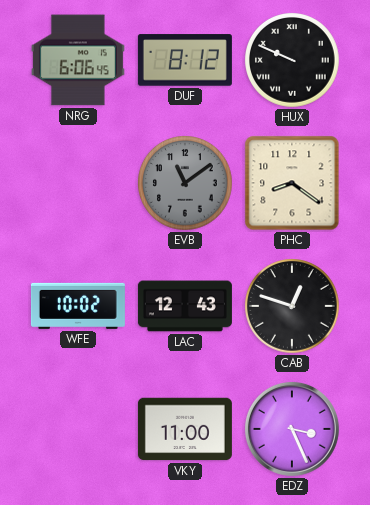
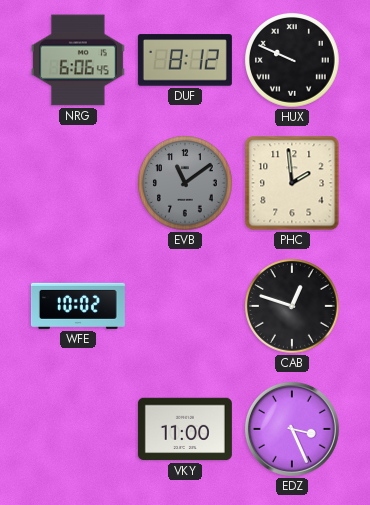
PHC: 8:21 -> 1:59
LAC: 12:43 -> none
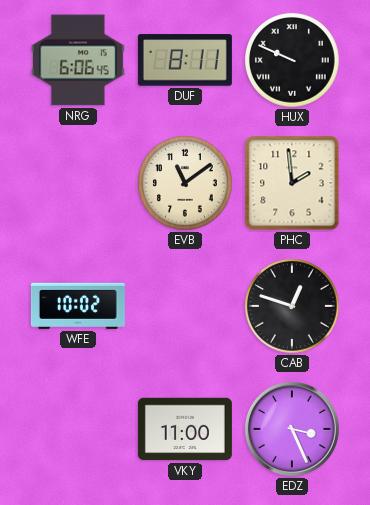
DUF: 8:12 -> 8:11
EVB dial: grey -> cream
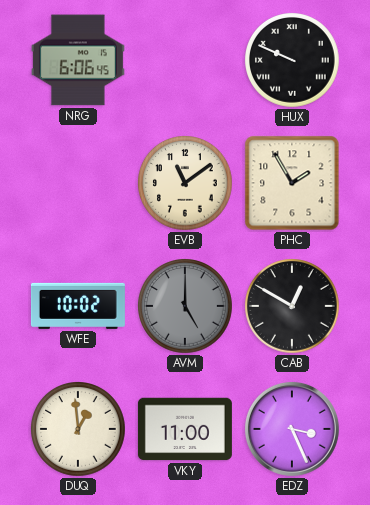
DUF: 8:11 -> none
PHC: 1:59 -> 1:55
AVM: none -> 5:00
CAB: 12:48 -> 12:50
DUQ: none -> 12:59
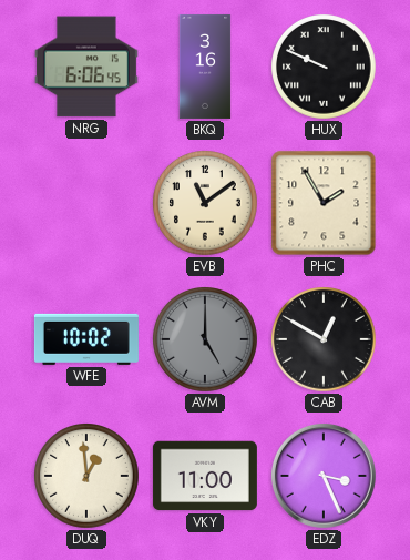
BKQ: none -> 3:16
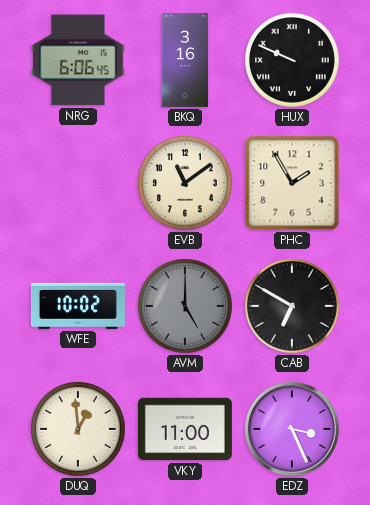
CAB: 12:50 -> 6:50
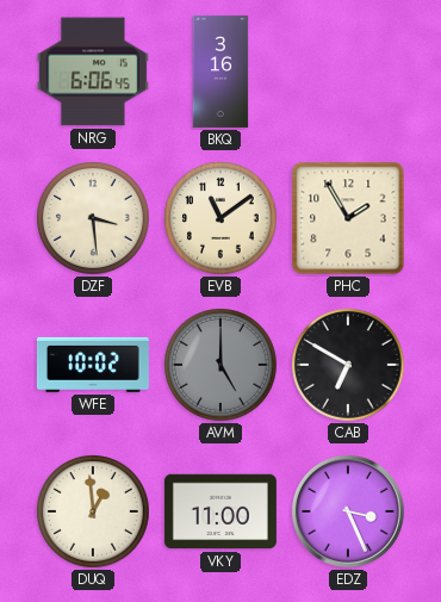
HUX: 9:49 -> none
DZF: none -> 3:29
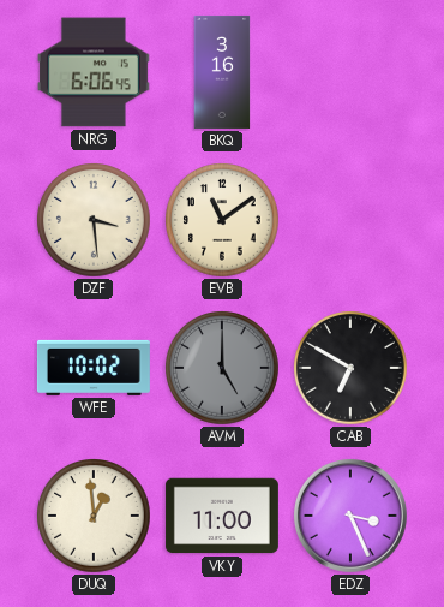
PHC: 1:55 -> none
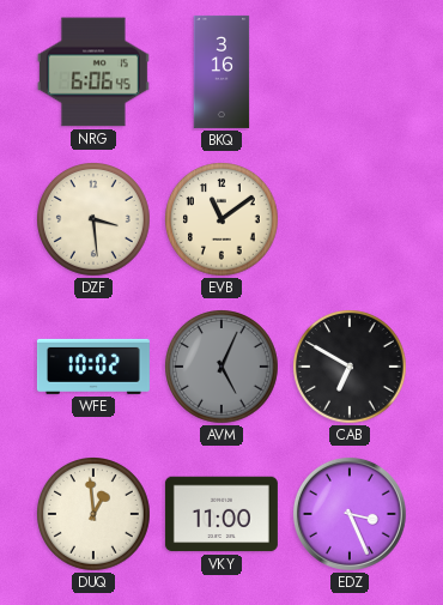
AVM: 5:00 -> 5:04
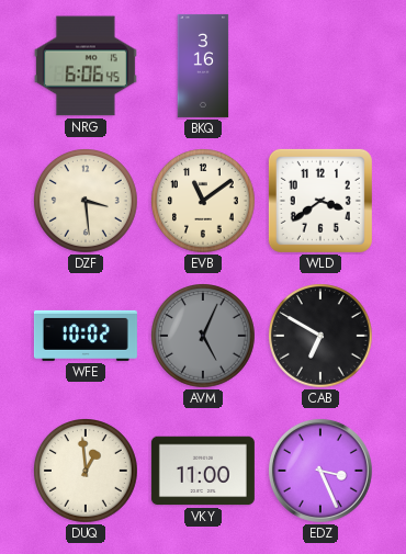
WLD: none -> 3:39
